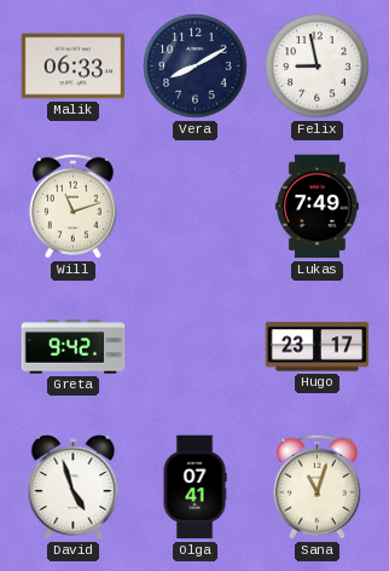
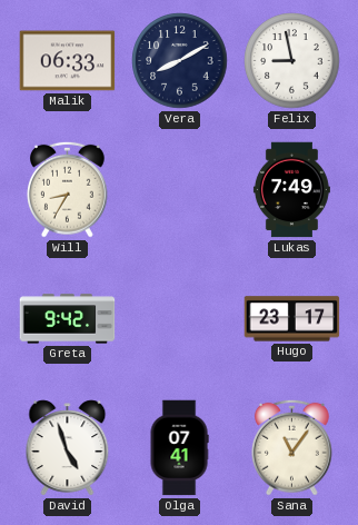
Will: 11:12 -> 8:35
Sana: 11:03 -> 11:06
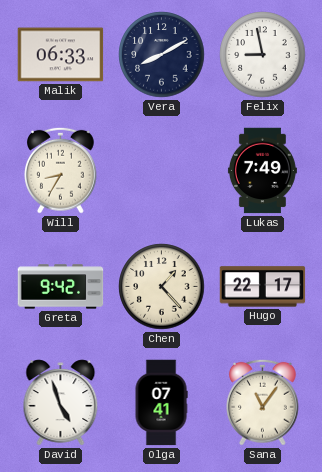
Chen: none -> 1:23
Hugo: 23:17 -> 22:17
